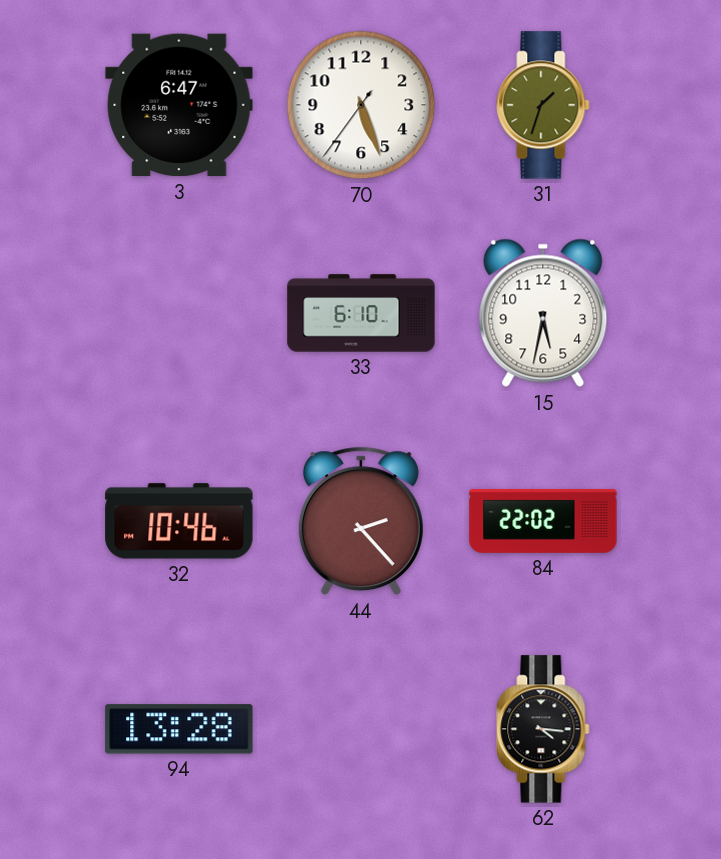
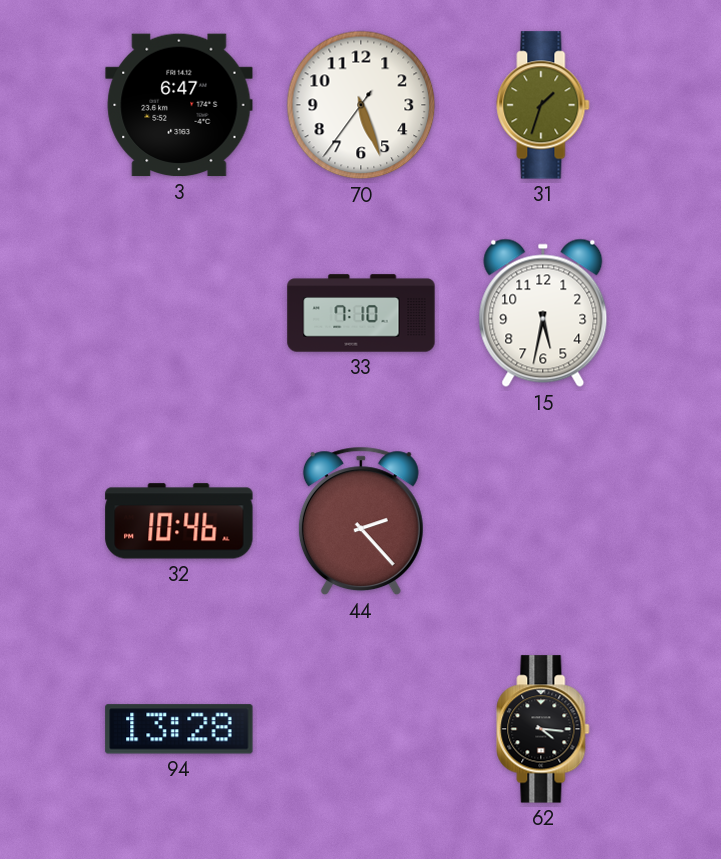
33: 6:10 -> 7:10
84: 22:02 -> none
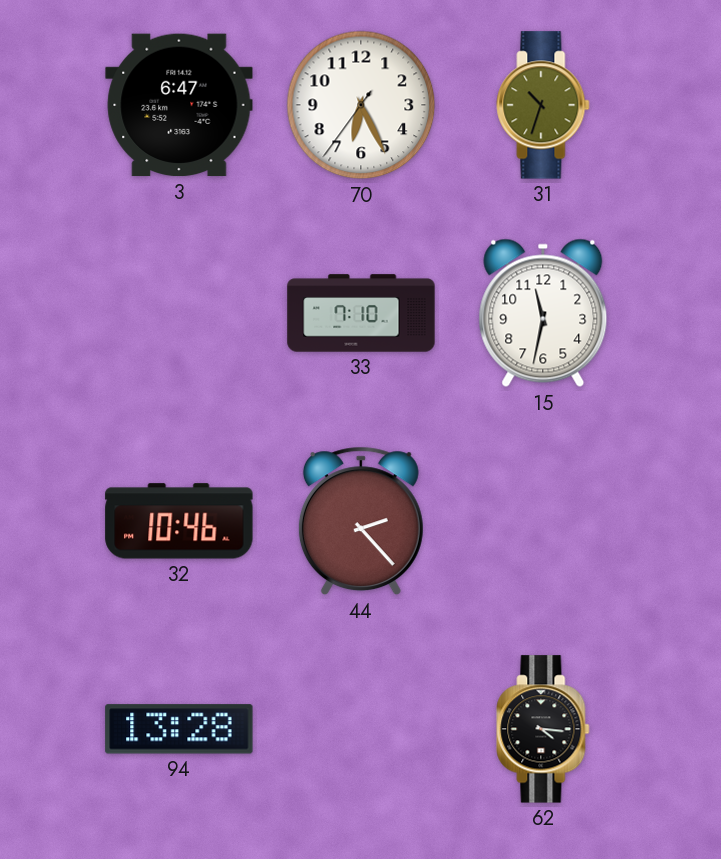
70: 5:26 -> 6:25
31: 1:33 -> 10:33
15: 5:32 -> 11:32
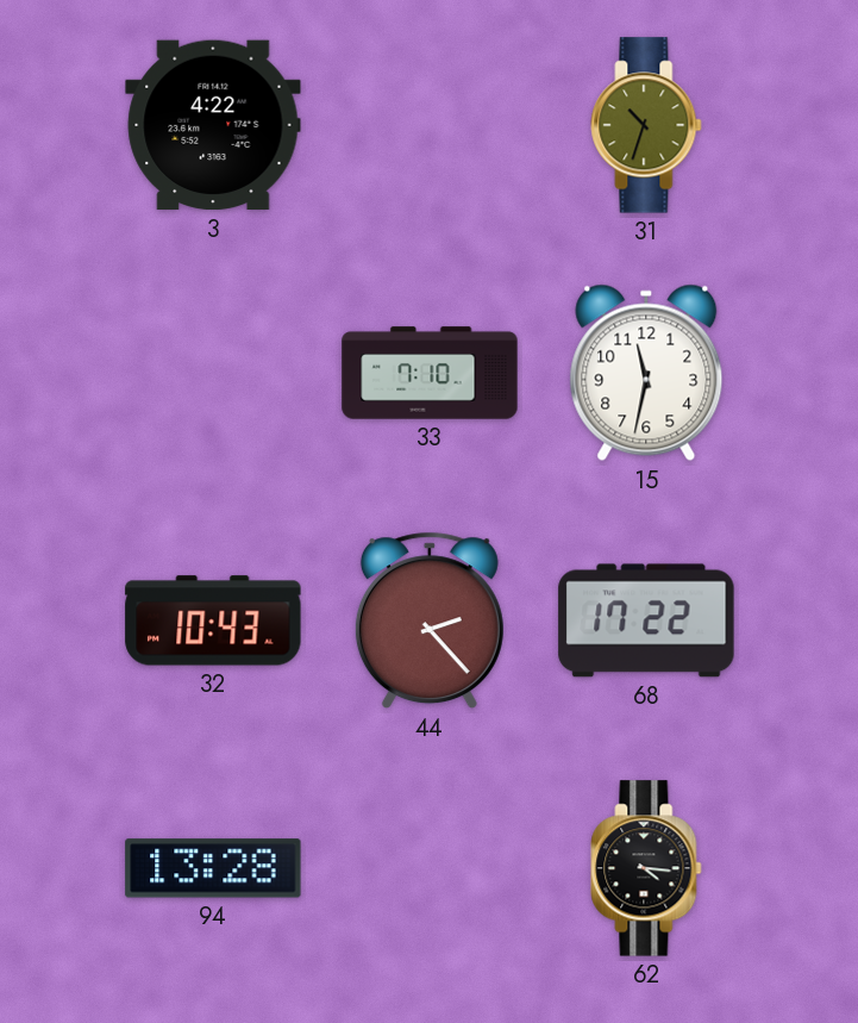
3: 6:47 -> 4:22
70: 6:25 -> none
32: 10:46 -> 10:43
68: none -> 17:22
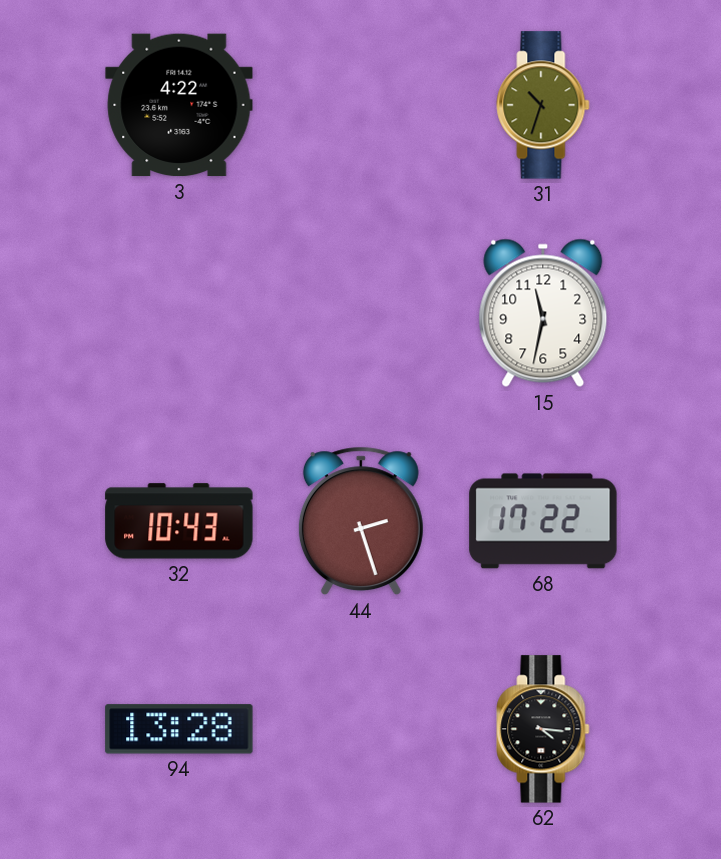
33: 7:10 -> none
44: 2:23 -> 2:27
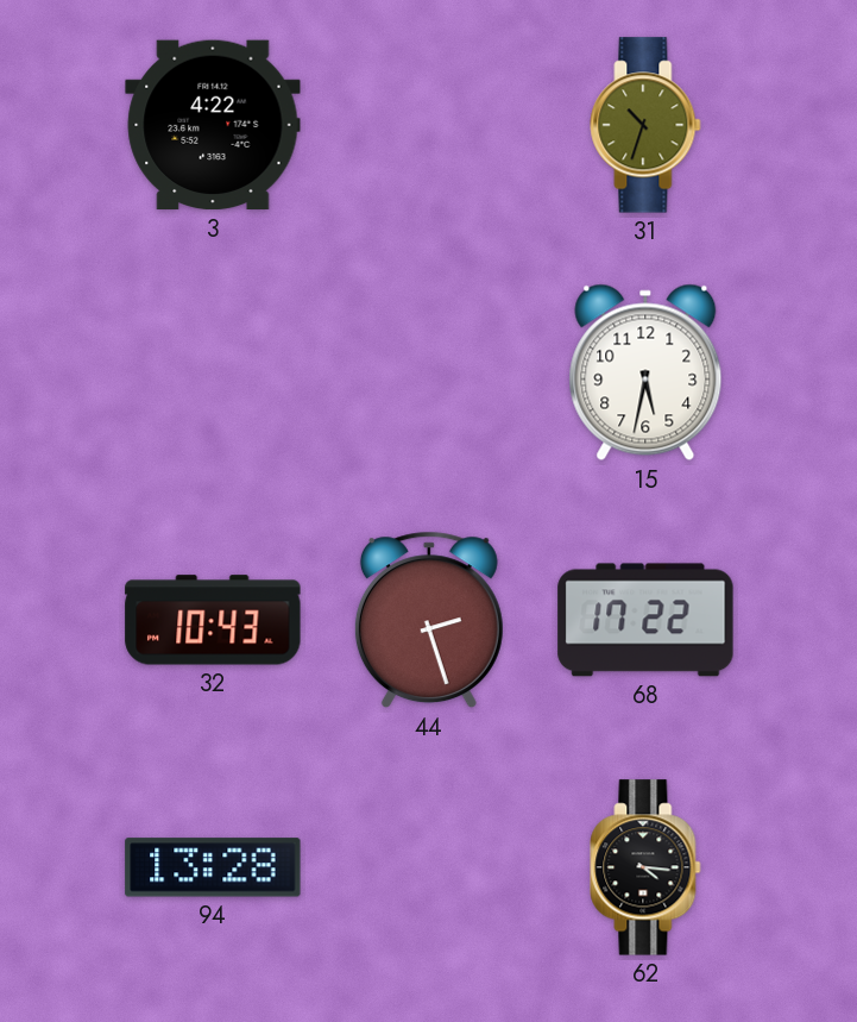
15: 11:32 -> 5:32
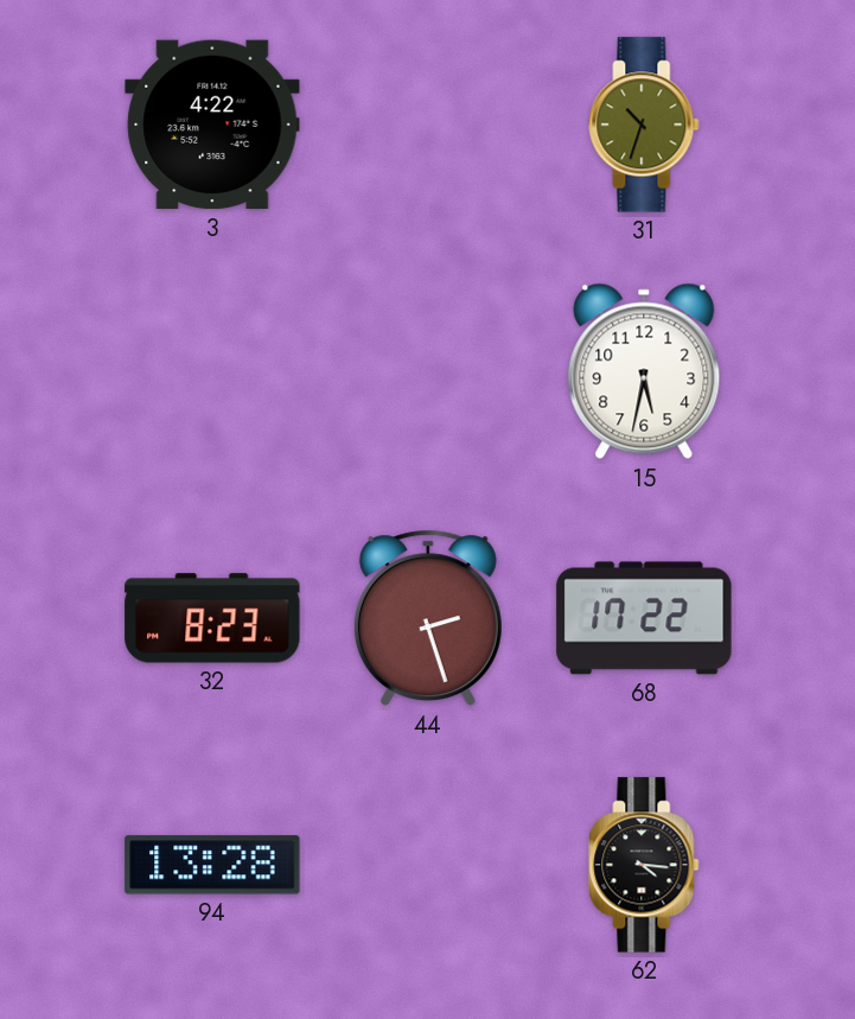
32: 10:43 -> 8:23
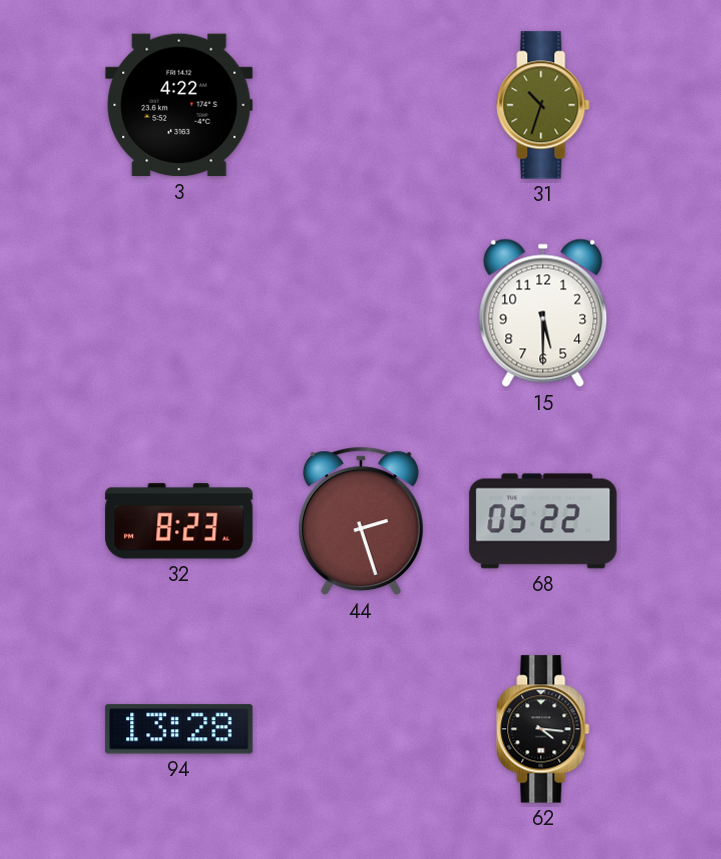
15: 5:32 -> 5:30
68: 17:22 -> 05:22
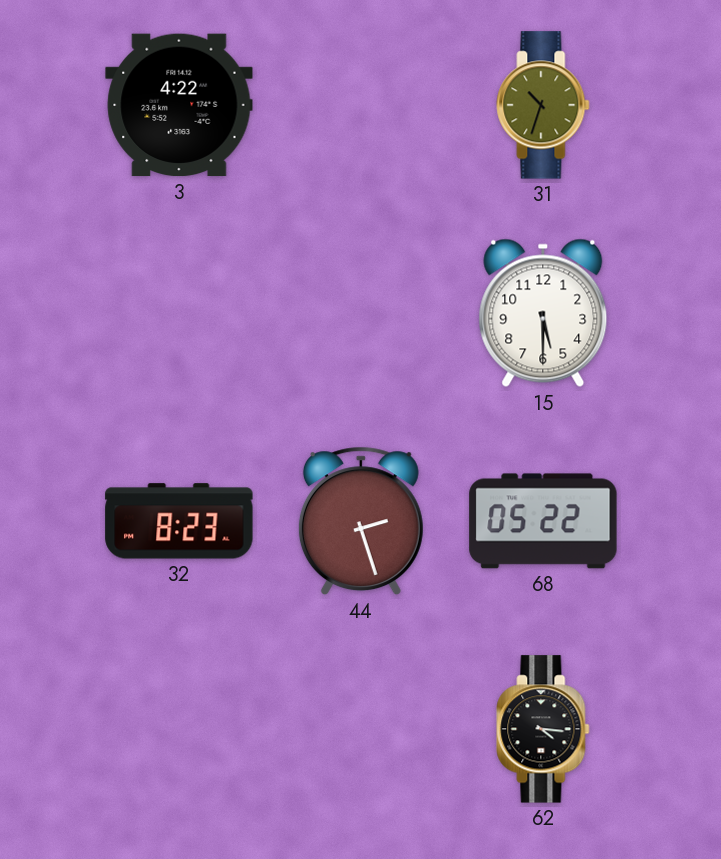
94: 13:28 -> none
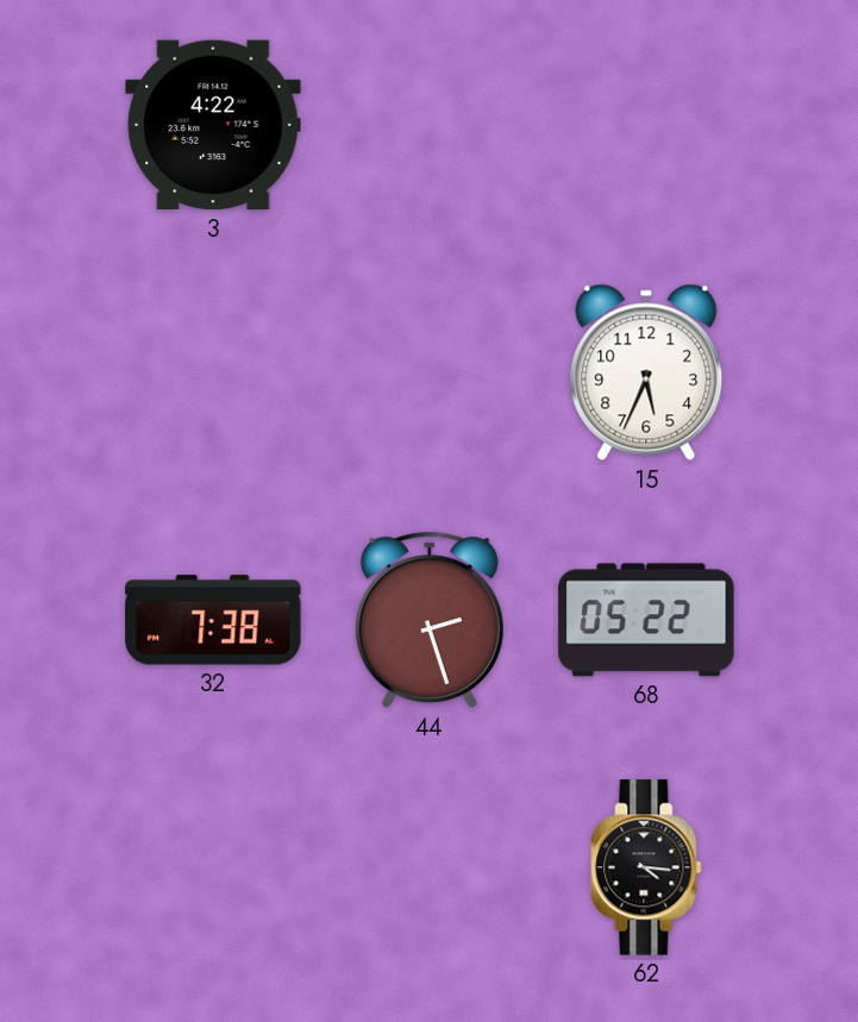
31: 10:33 -> none
15: 5:30 -> 5:34
32: 8:23 -> 7:38
